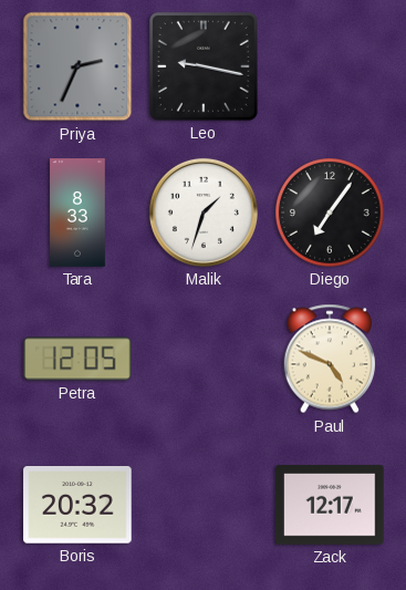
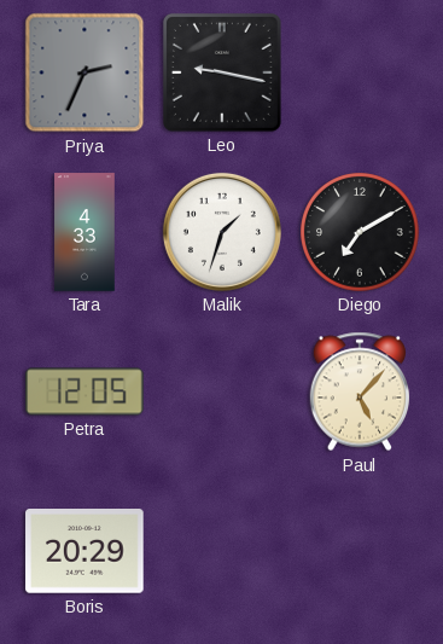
Tara: 8:33 -> 4:33
Diego: 7:06 -> 7:10
Paul: 4:49 -> 5:07
Boris: 20:32 -> 20:29
Zack: 12:17 -> none
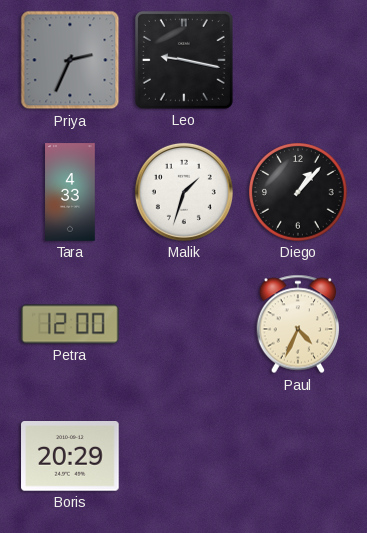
Diego: 7:10 -> 1:07
Petra: 12:05 -> 12:00
Paul: 5:07 -> 4:34
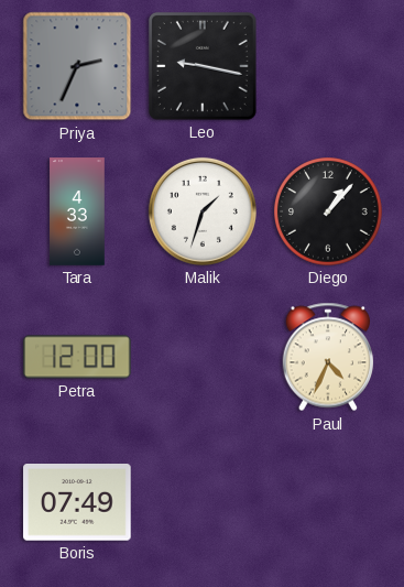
Boris: 20:29 -> 07:49
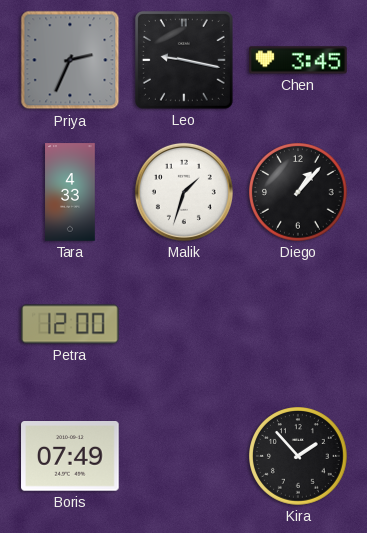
Chen: none -> 3:45
Paul: 4:34 -> none
Kira: none -> 1:53
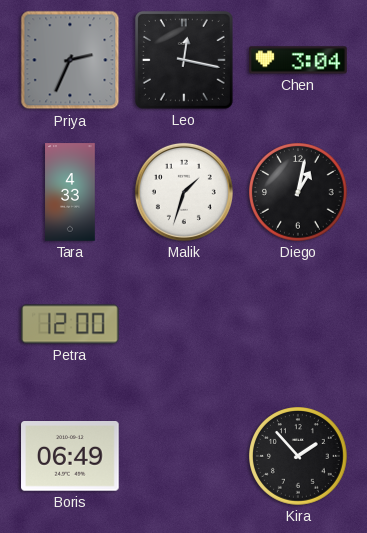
Leo: 9:17 -> 12:17
Chen: 3:45 -> 3:04
Diego: 1:07 -> 1:02
Boris: 07:49 -> 06:49
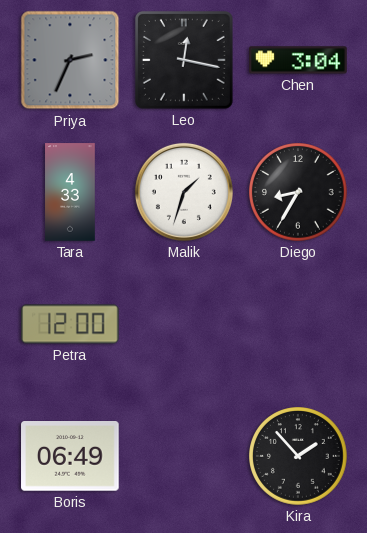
Diego: 1:02 -> 8:35
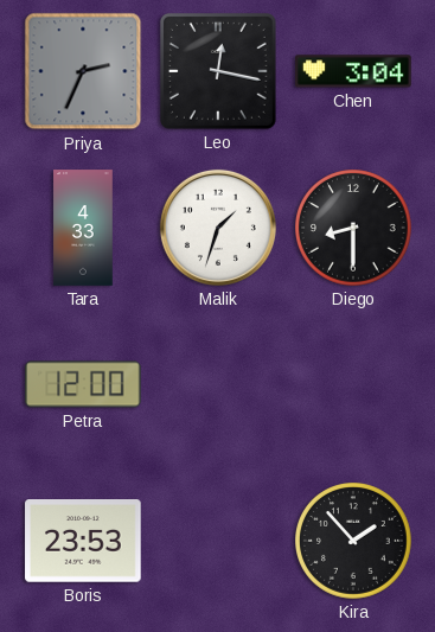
Diego: 8:35 -> 8:30
Boris: 06:49 -> 23:53
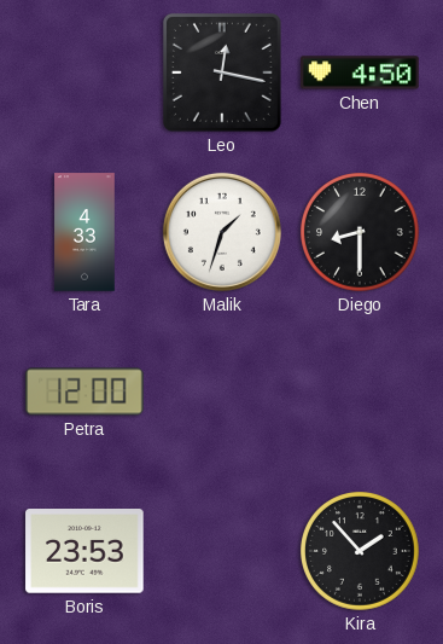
Priya: 2:34 -> none
Chen: 3:04 -> 4:50
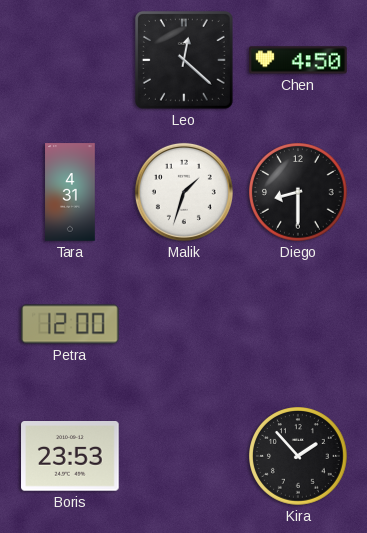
Leo: 12:17 -> 12:22
Tara: 4:33 -> 4:31
